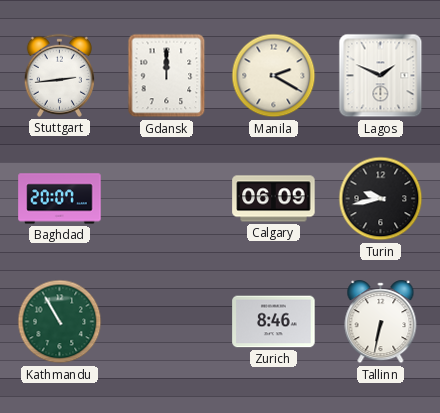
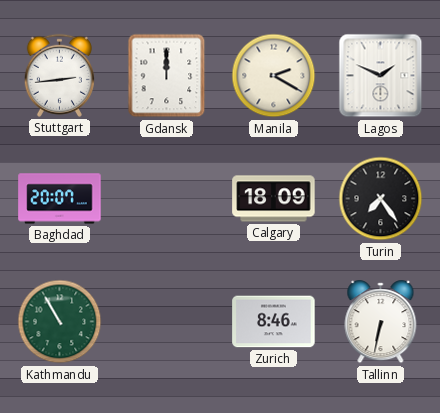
Calgary: 06:09 -> 18:09
Turin: 9:43 -> 7:24
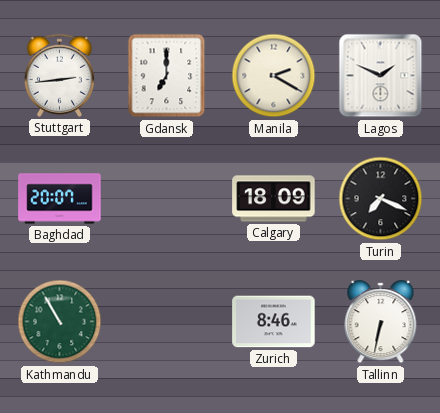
Gdansk: 12:00 -> 7:00
Turin: 7:24 -> 7:19
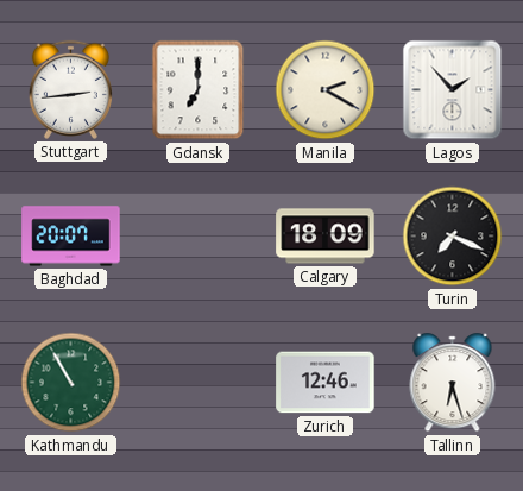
Lagos: 1:49 -> 1:53
Zurich: 8:46 -> 12:46
Tallinn: 6:32 -> 6:27
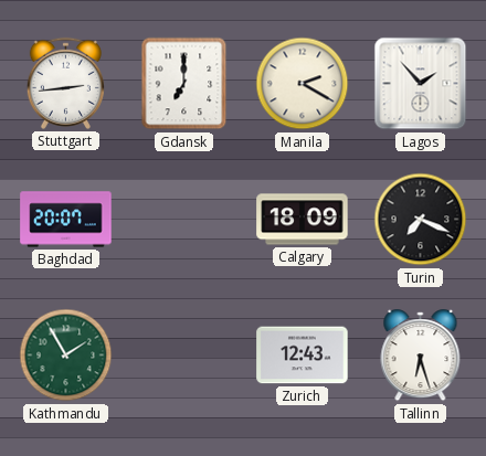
Kathmandu: 10:55 -> 1:55
Zurich: 12:46 -> 12:43
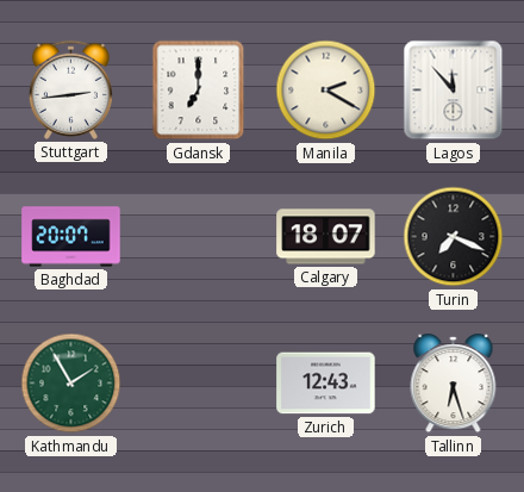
Lagos: 1:53 -> 11:53
Calgary: 18:09 -> 18:07
